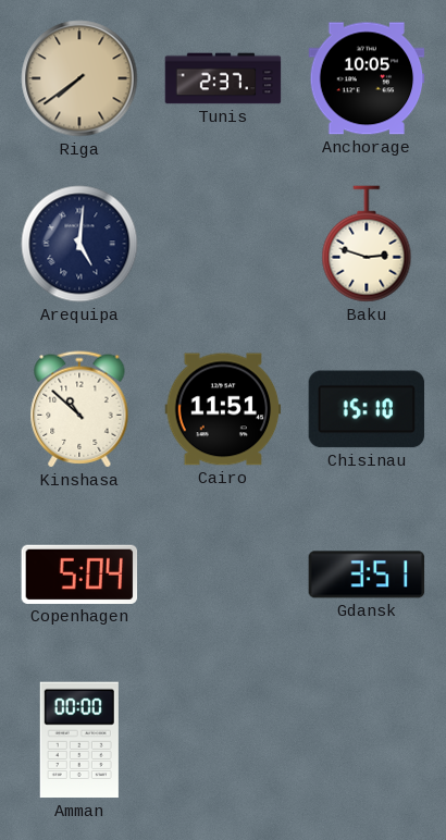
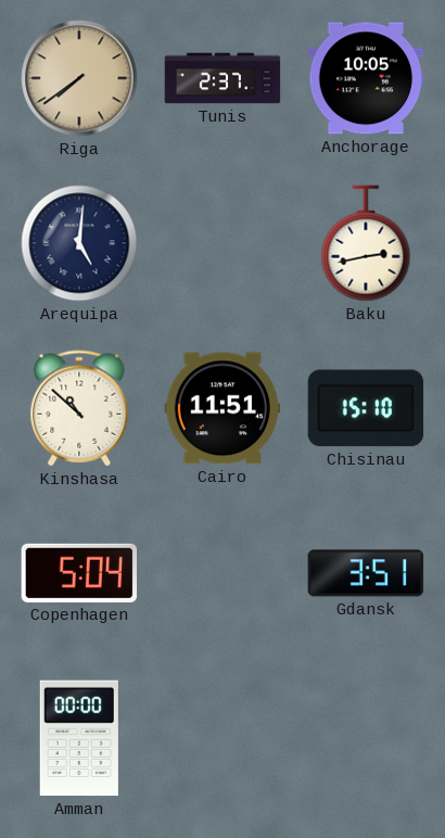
Baku: 2:48 -> 2:43
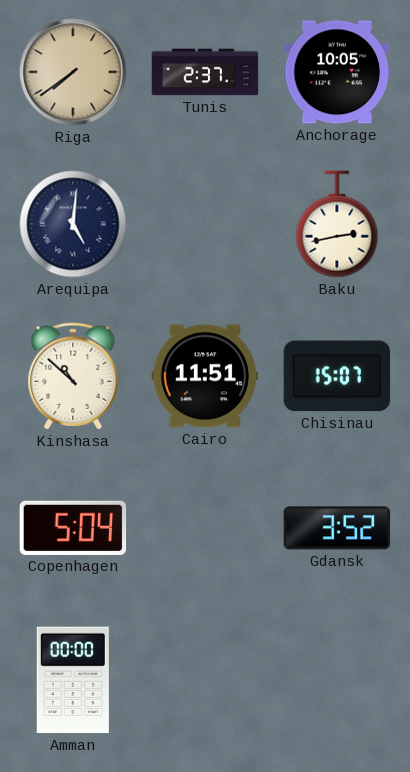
Chisinau: 15:10 -> 15:07
Gdansk: 3:51 -> 3:52
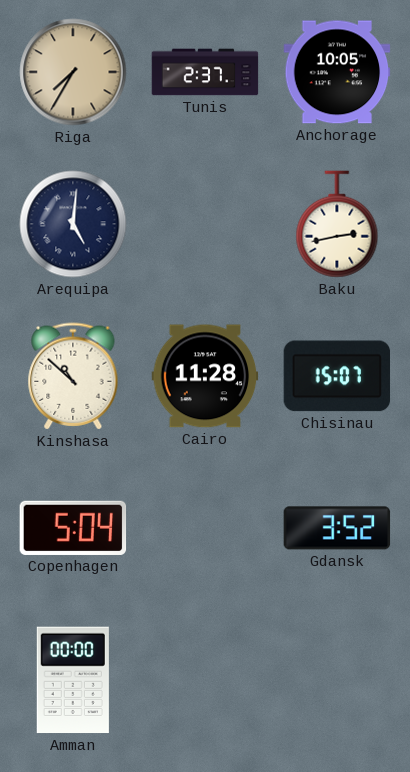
Riga: 7:39 -> 7:35
Cairo: 11:51 -> 11:28
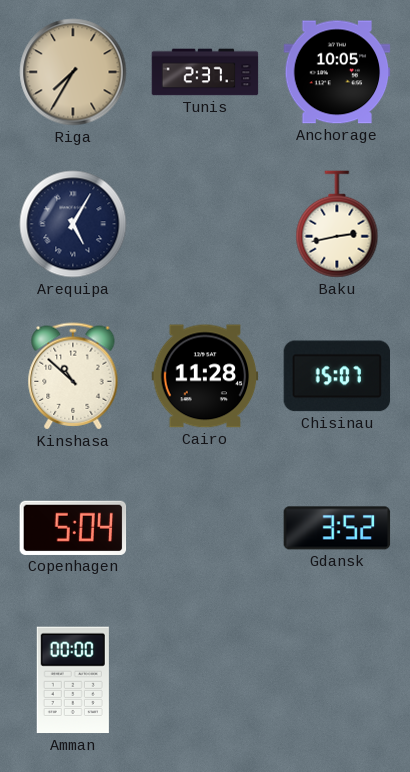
Arequipa: 5:01 -> 5:05
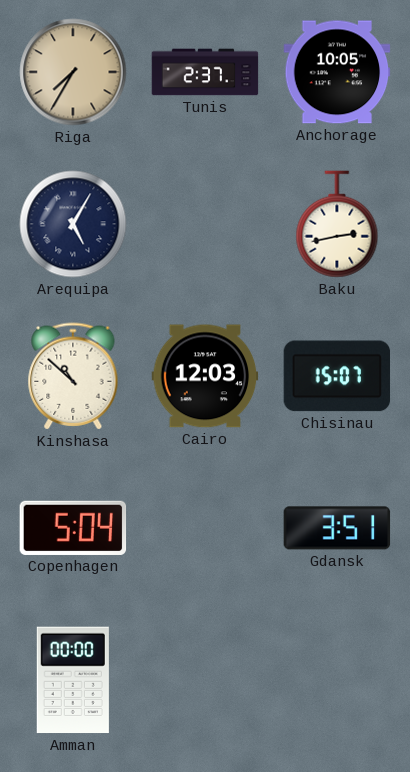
Cairo: 11:28 -> 12:03
Gdansk: 3:52 -> 3:51
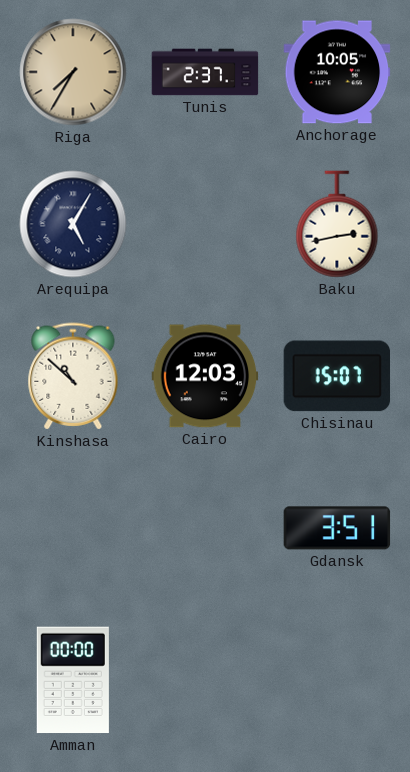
Copenhagen: 5:04 -> none
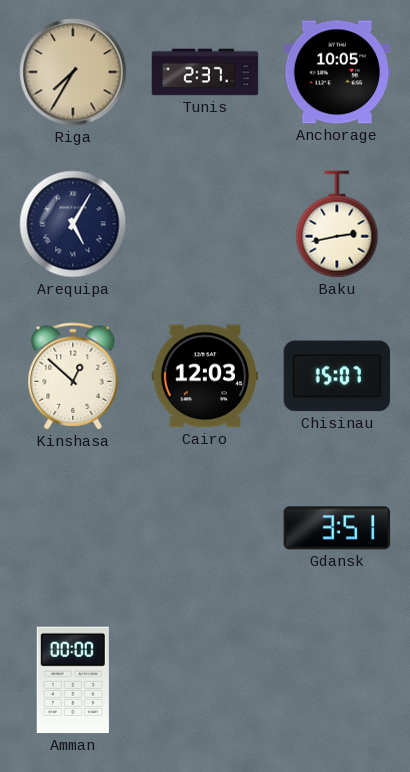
Kinshasa: 10:52 -> 12:52
